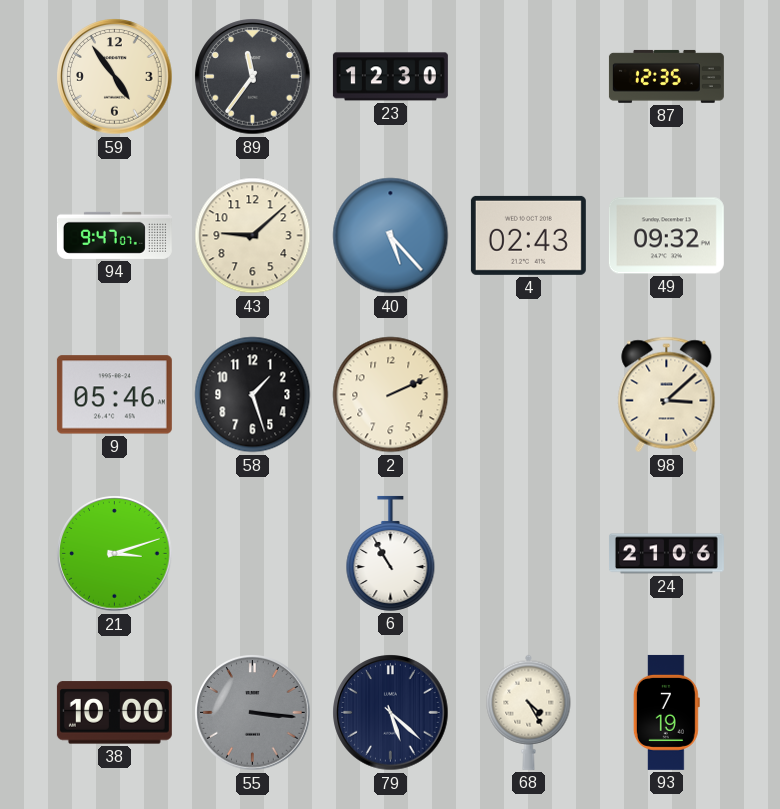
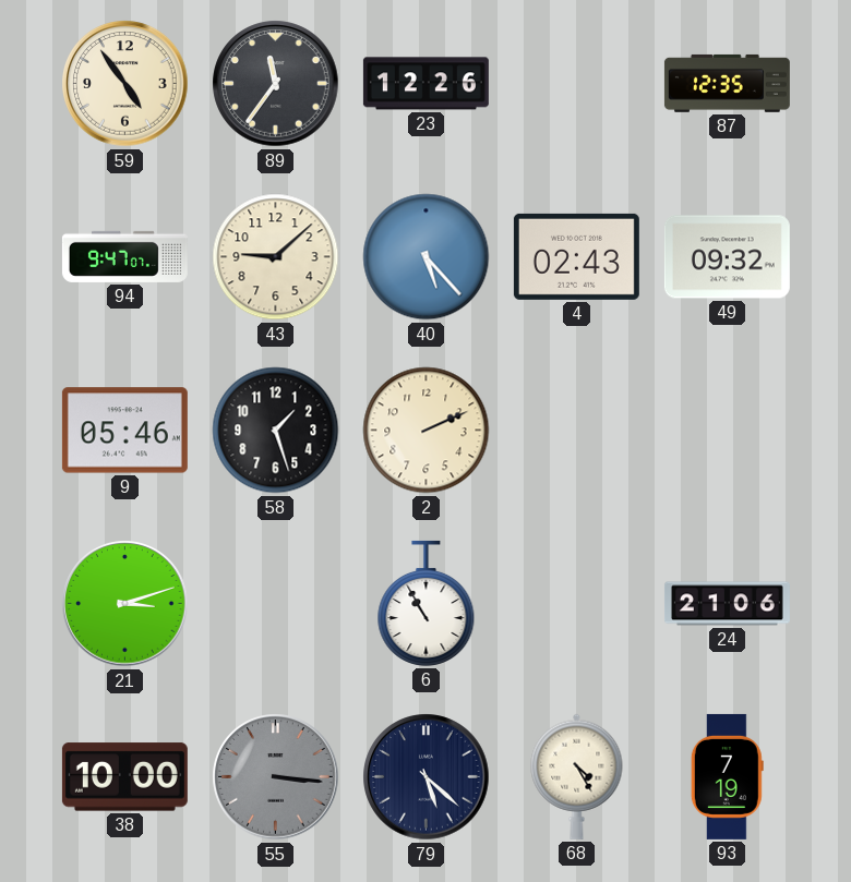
23: 12:30 -> 12:26
98: 3:08 -> none
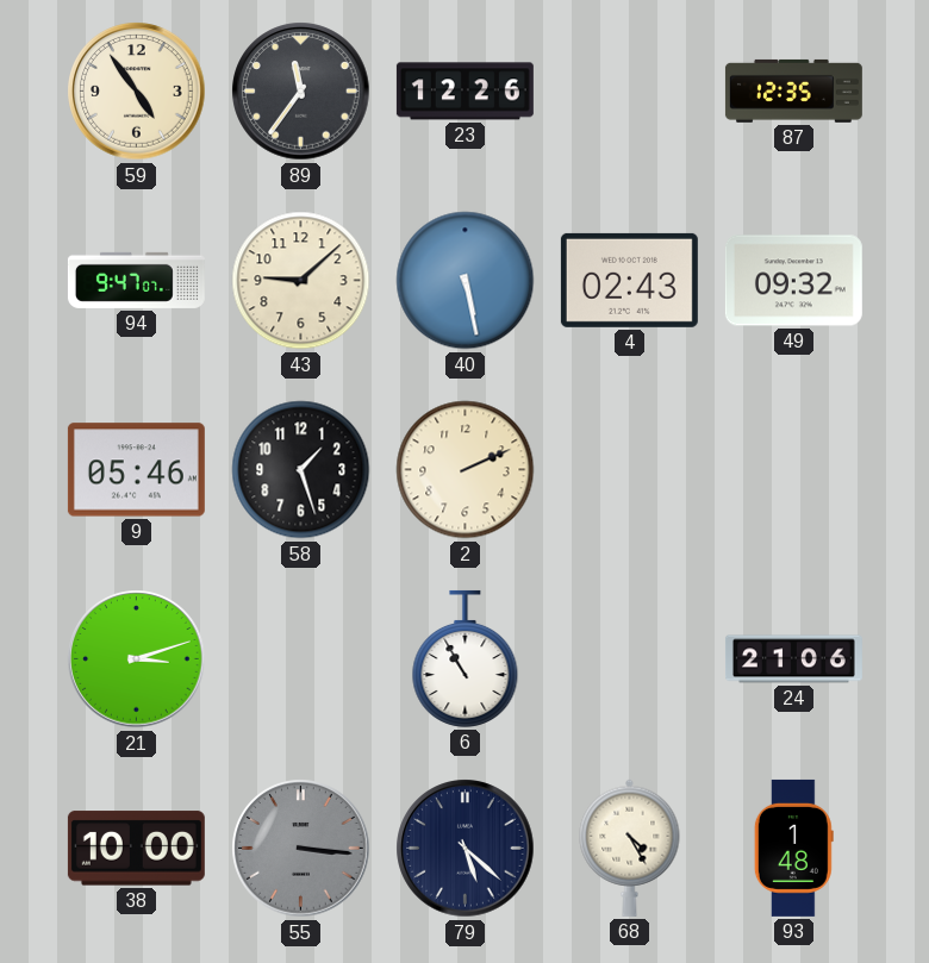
40: 5:23 -> 5:28
93: 7:19 -> 1:48
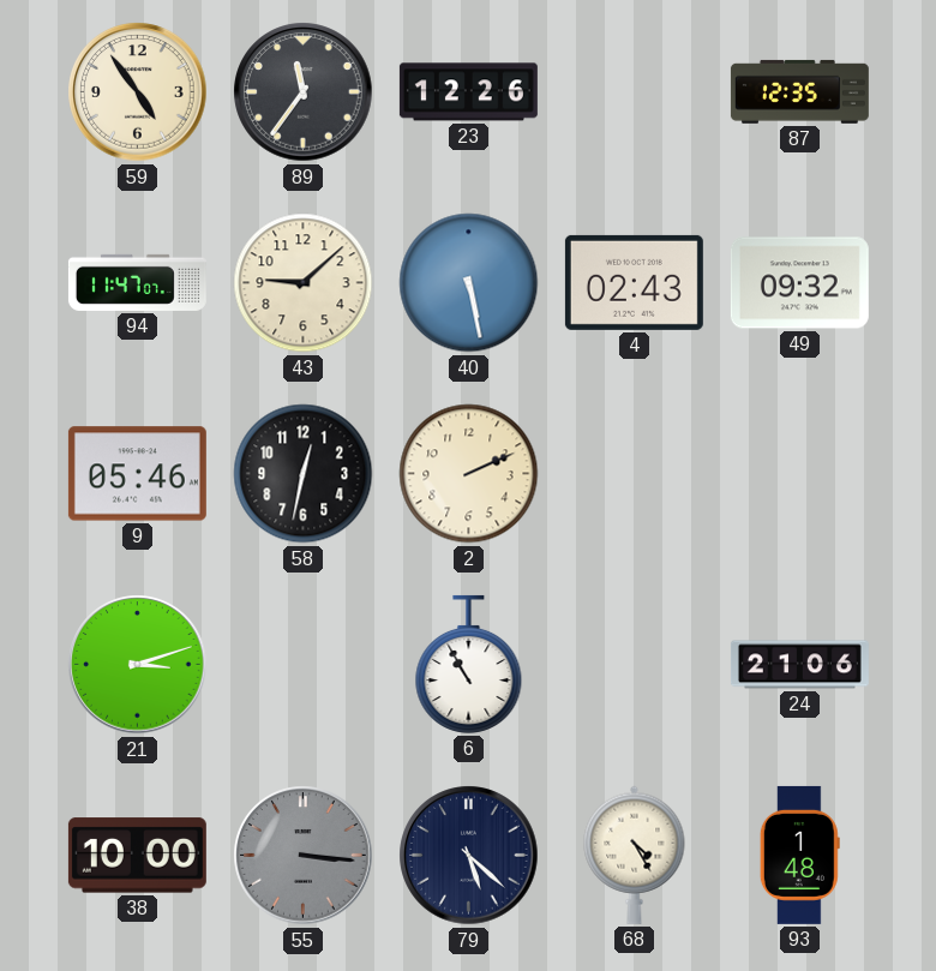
94: 9:47 -> 11:47
58: 1:27 -> 12:32
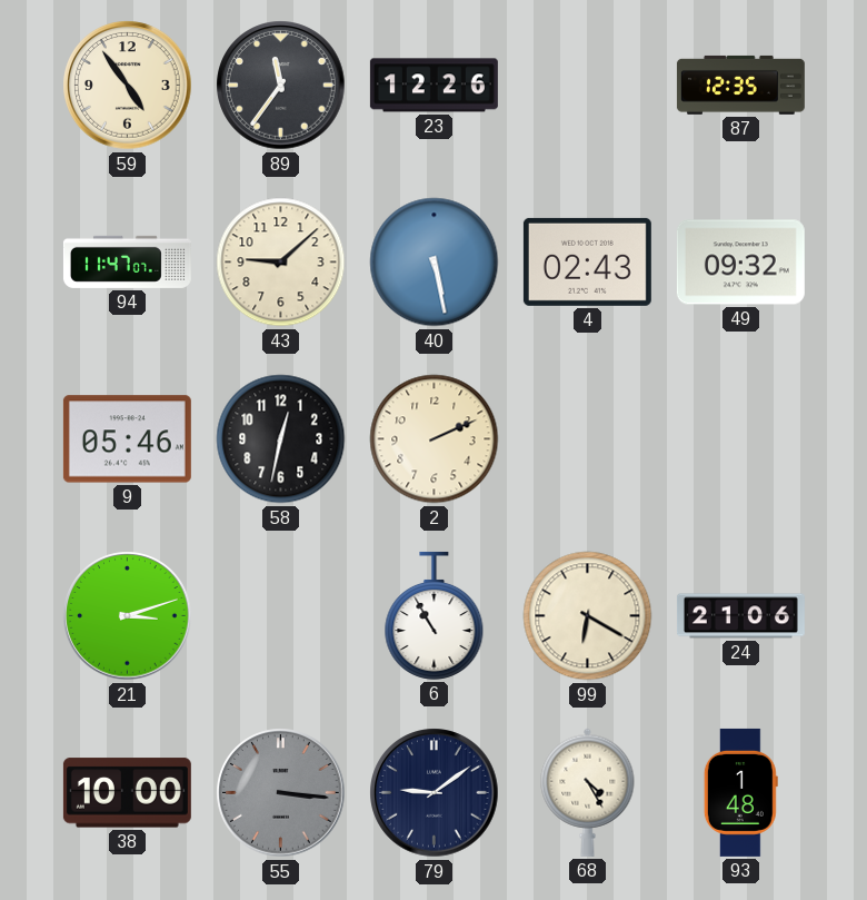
99: none -> 6:20
79: 5:22 -> 9:09
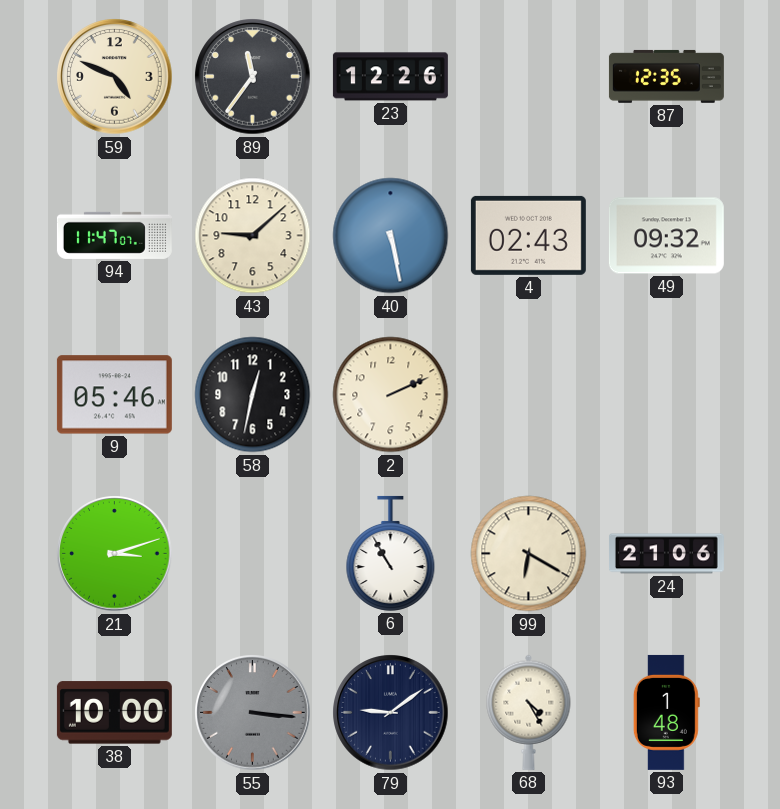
59: 4:54 -> 4:49
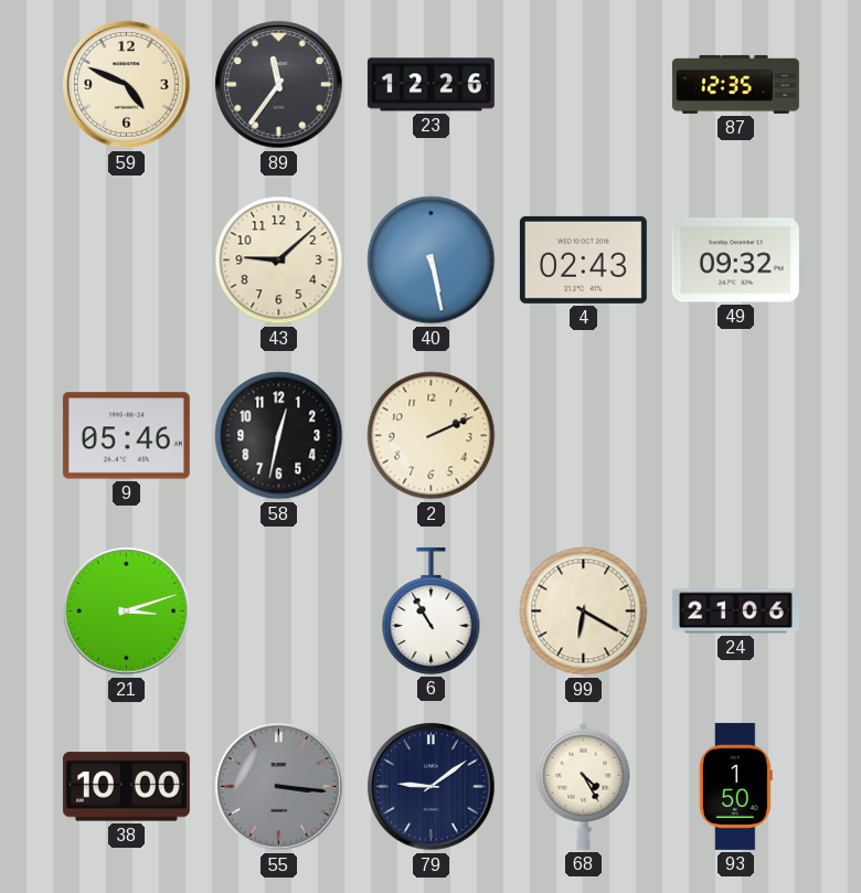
94: 11:47 -> none
93: 1:48 -> 1:50
